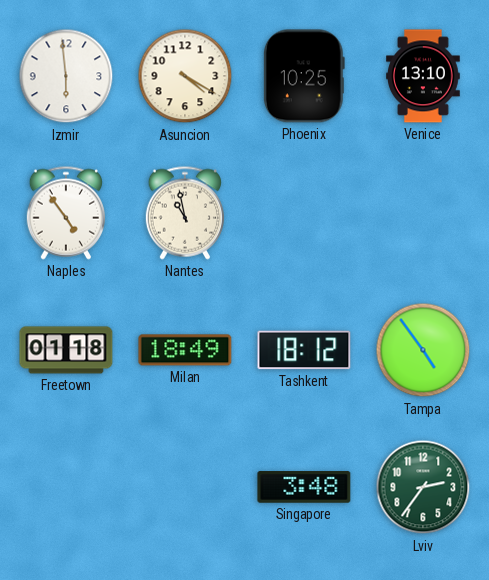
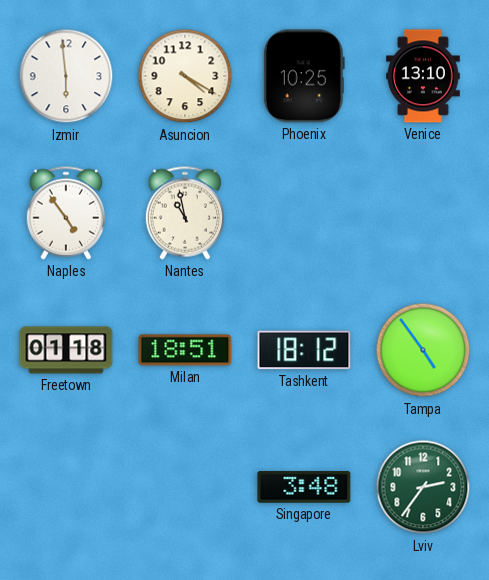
Milan: 18:49 -> 18:51
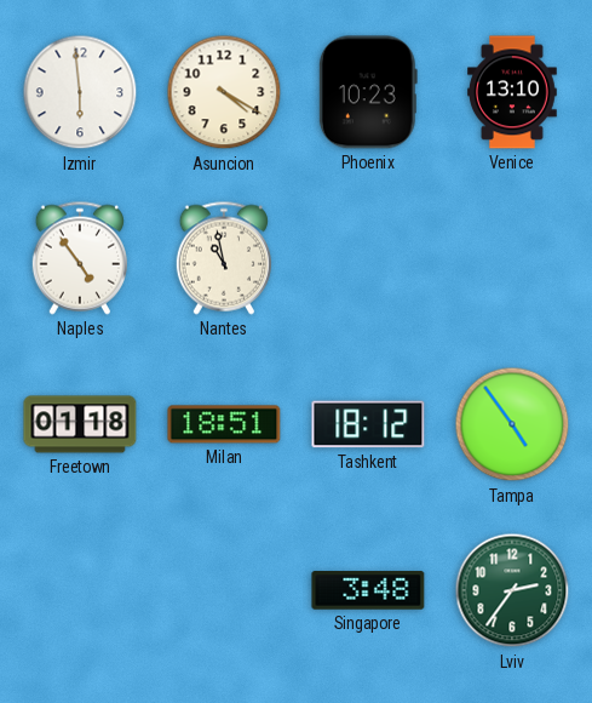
Phoenix: 10:25 -> 10:23
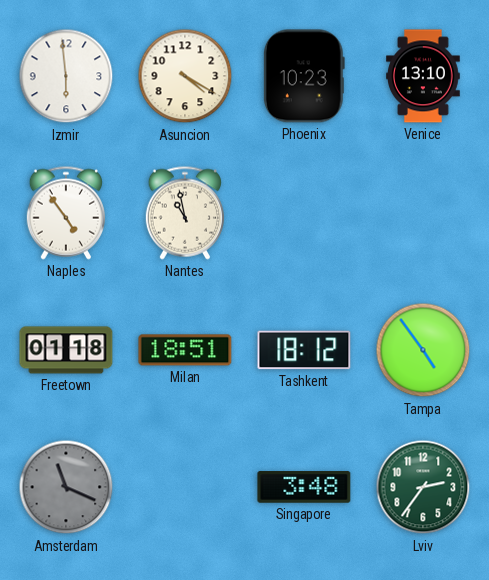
Amsterdam: none -> 11:19
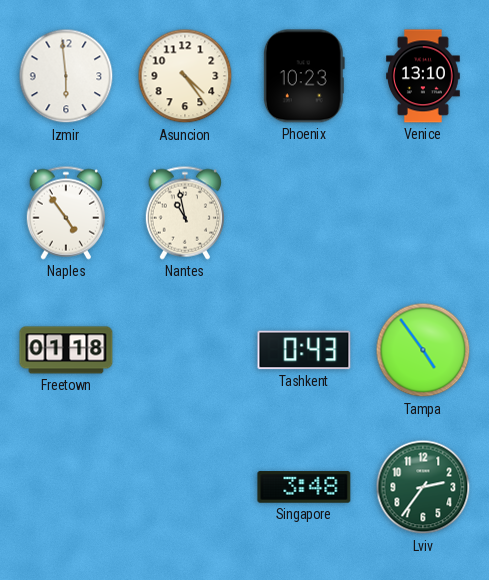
Asuncion: 4:20 -> 4:24
Milan: 18:51 -> none
Tashkent: 18:12 -> 0:43
Amsterdam: 11:19 -> none
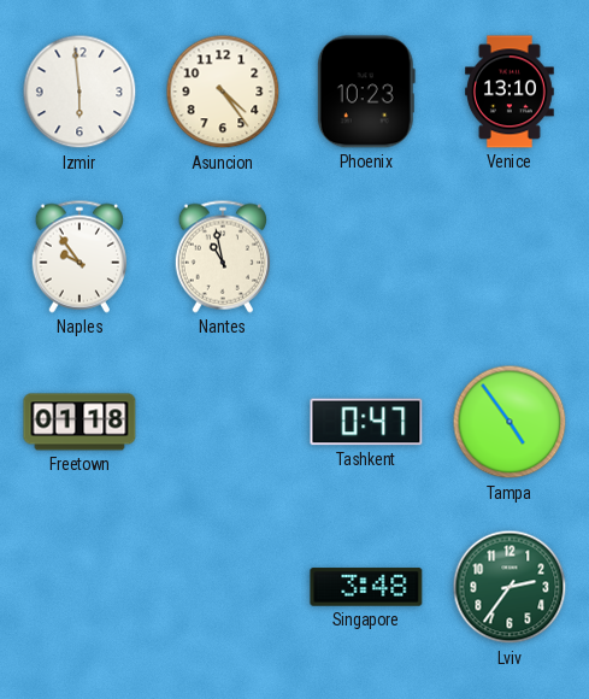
Naples: 4:54 -> 9:54
Tashkent: 0:43 -> 0:47
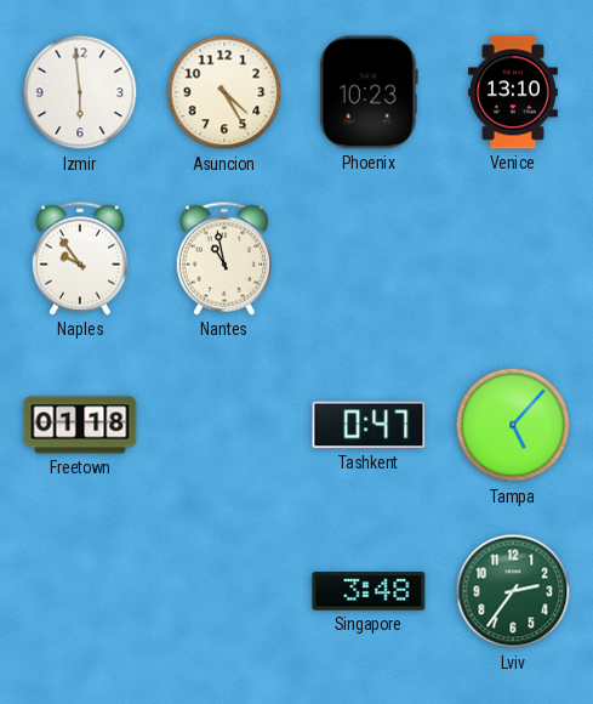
Asuncion: 4:24 -> 4:25
Tampa: 4:54 -> 5:07
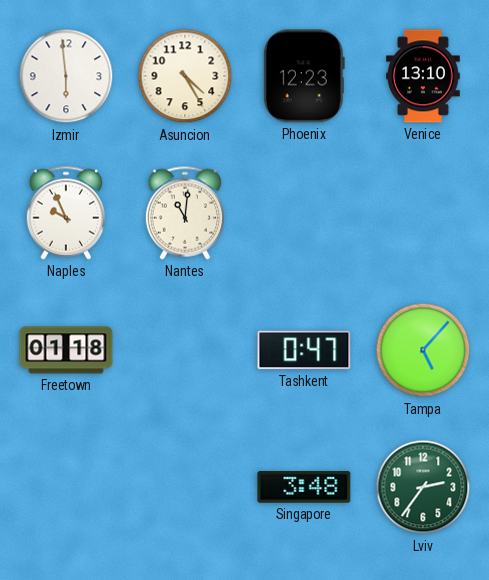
Phoenix: 10:23 -> 12:23
Naples: 9:54 -> 9:56
Nantes: 10:58 -> 11:01
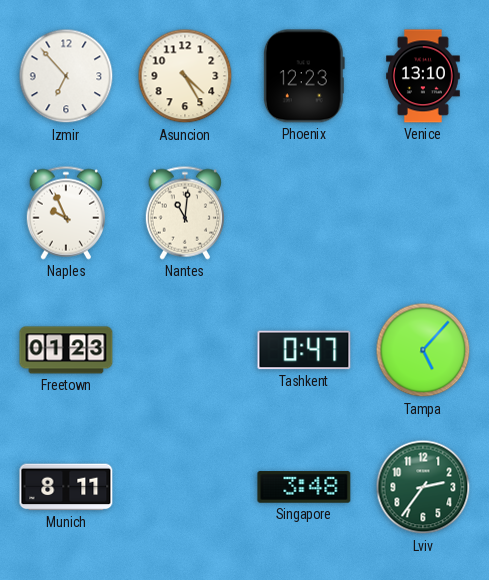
Izmir: 5:59 -> 6:53
Freetown: 01:18 -> 01:23
Munich: none -> 8:11
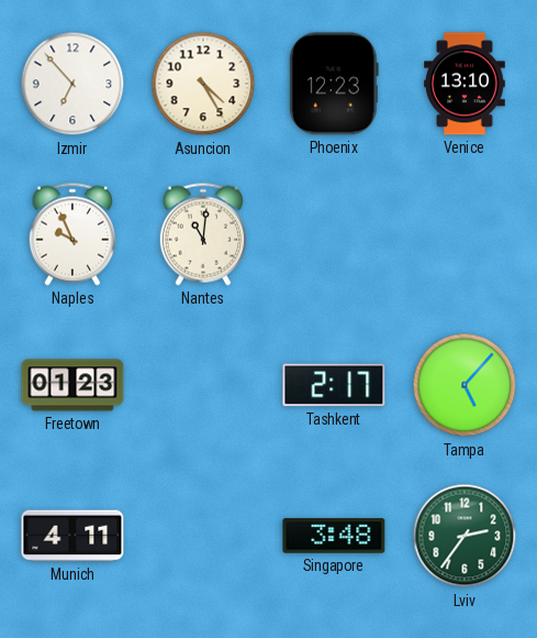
Tashkent: 0:47 -> 2:17
Munich: 8:11 -> 4:11
